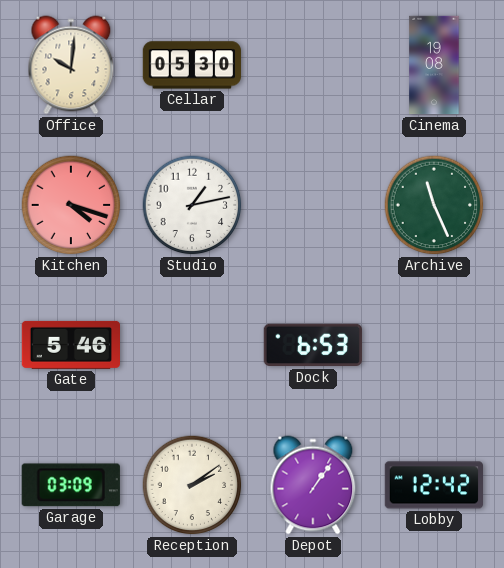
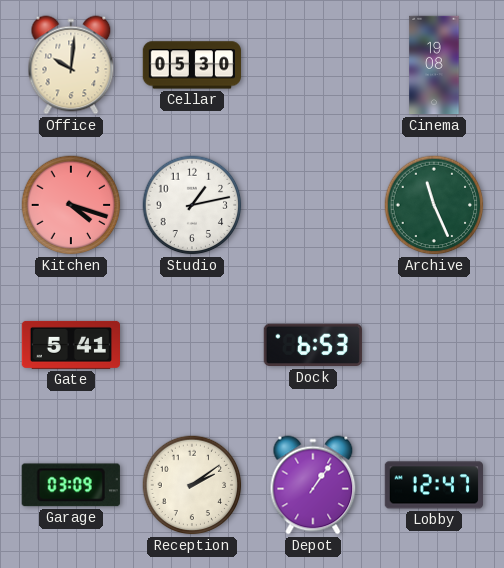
Gate: 5:46 -> 5:41
Lobby: 12:42 -> 12:47
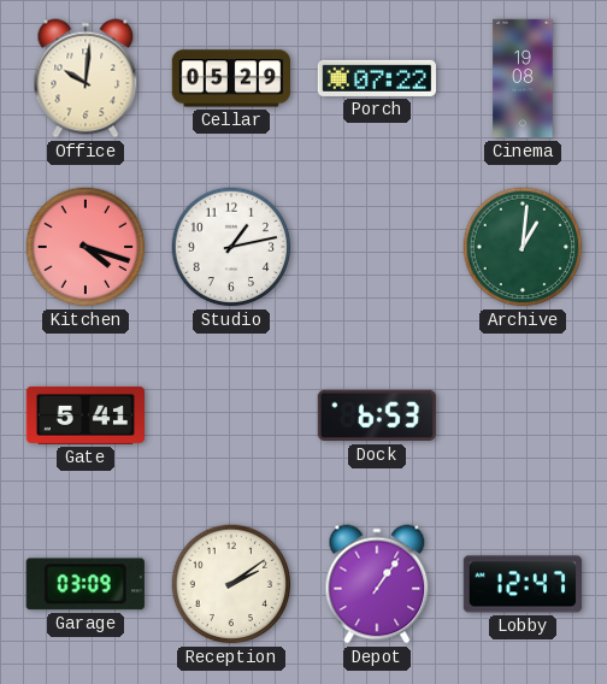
Cellar: 05:30 -> 05:29
Porch: none -> 07:22
Archive: 11:26 -> 1:01
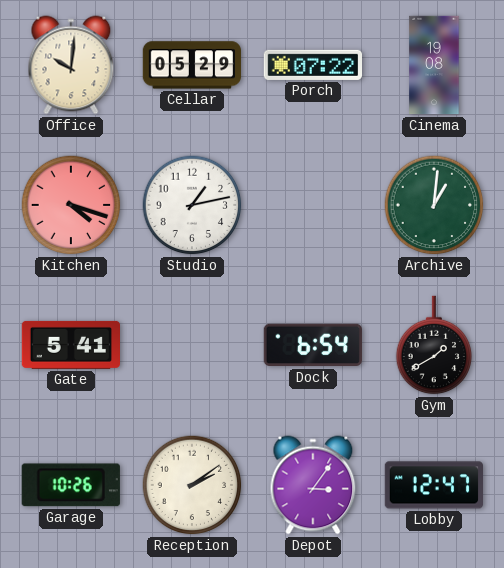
Dock: 6:53 -> 6:54
Gym: none -> 1:40
Garage: 03:09 -> 10:26
Depot: 1:06 -> 3:06
